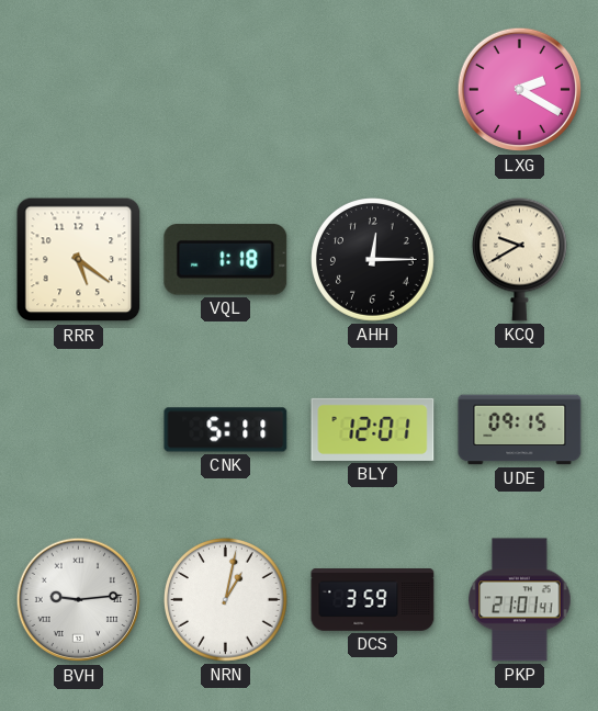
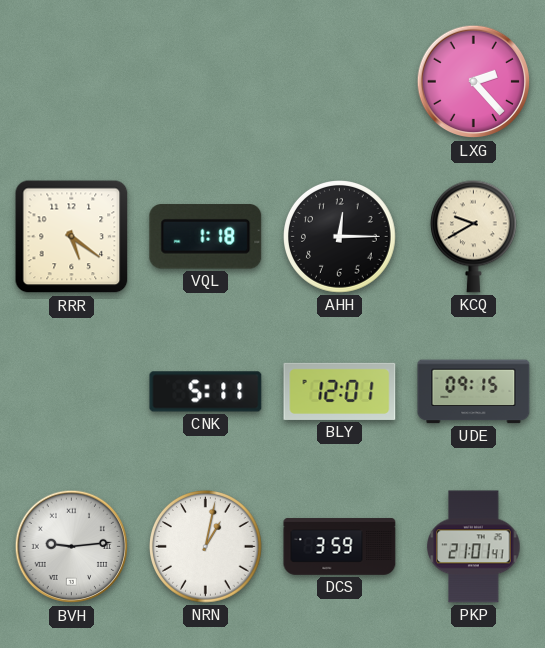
LXG: 2:20 -> 2:23
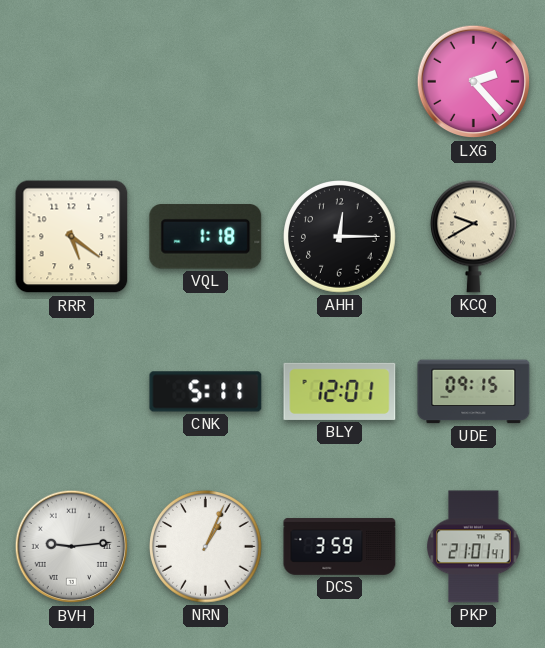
NRN: 1:02 -> 1:04
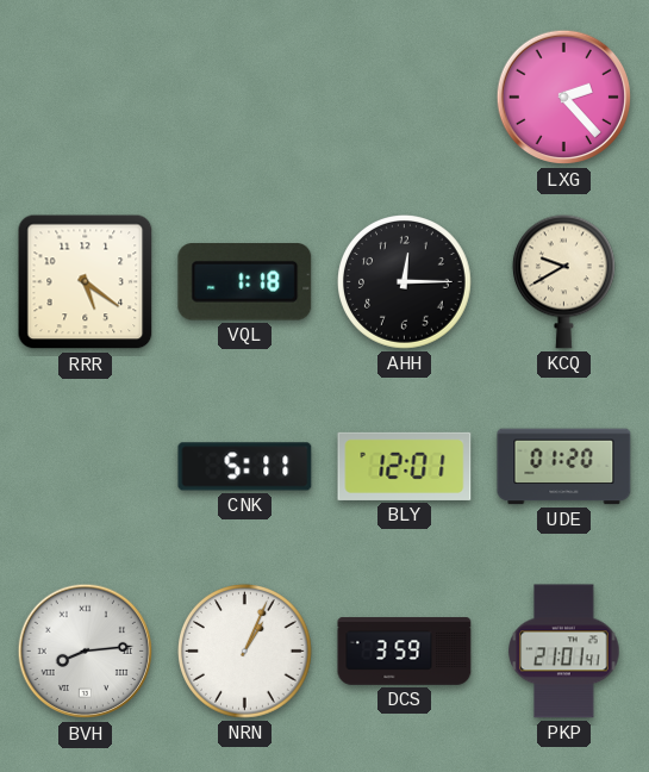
UDE: 09:15 -> 01:20
BVH: 9:14 -> 8:14
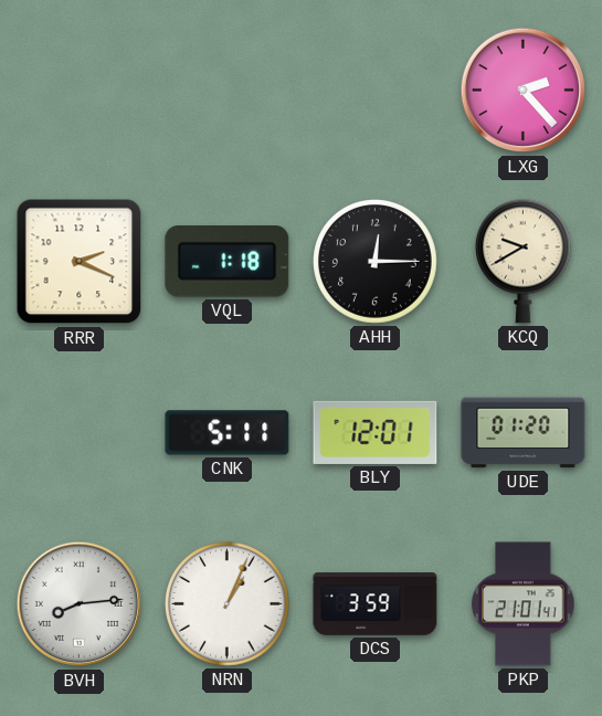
RRR: 5:21 -> 2:19
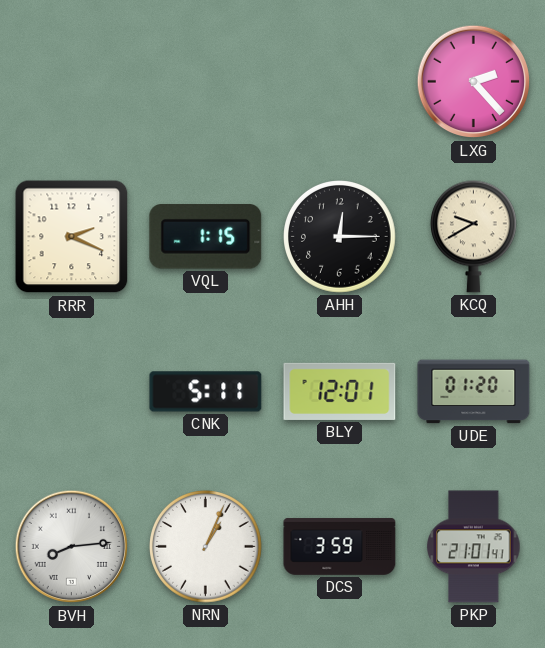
VQL: 1:18 -> 1:15
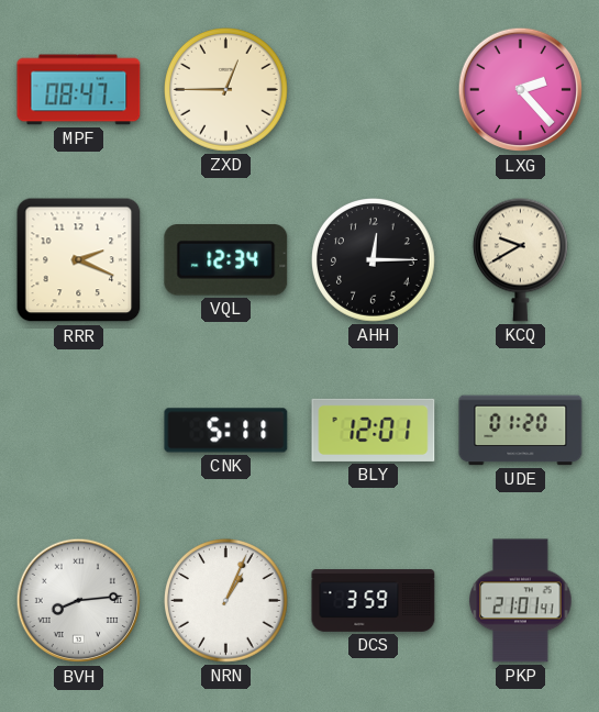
MPF: none -> 08:47
ZXD: none -> 12:45
VQL: 1:15 -> 12:34
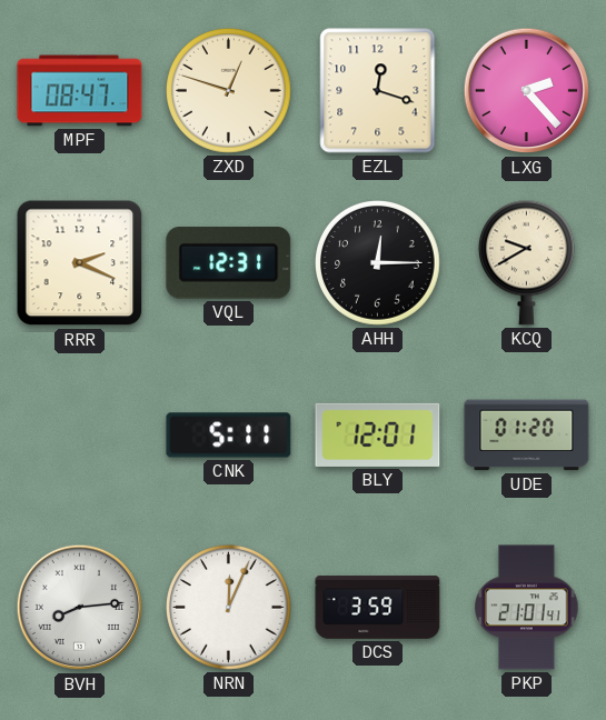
ZXD: 12:45 -> 12:48
EZL: none -> 12:18
VQL: 12:34 -> 12:31
NRN: 1:04 -> 12:04
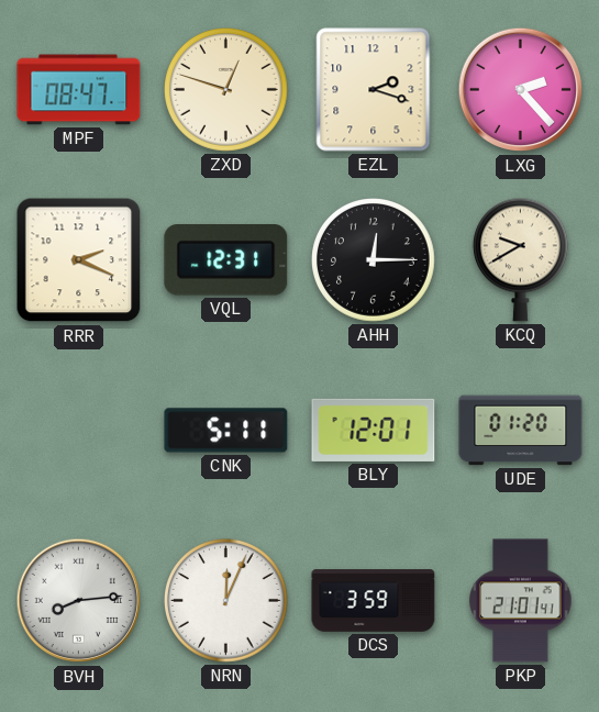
EZL: 12:18 -> 2:18
